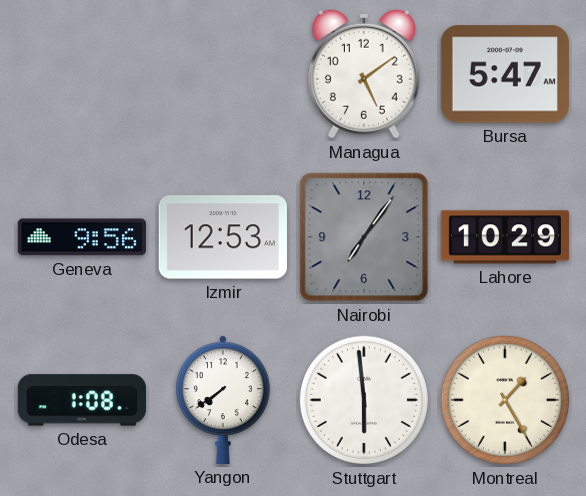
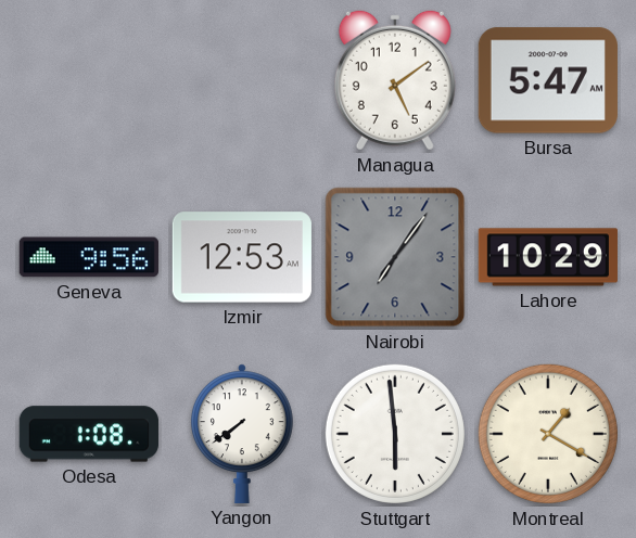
Montreal: 1:25 -> 1:20
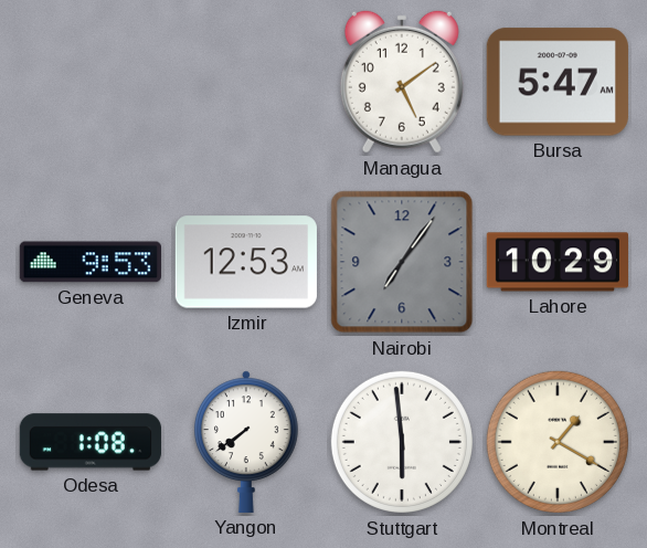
Geneva: 9:56 -> 9:53
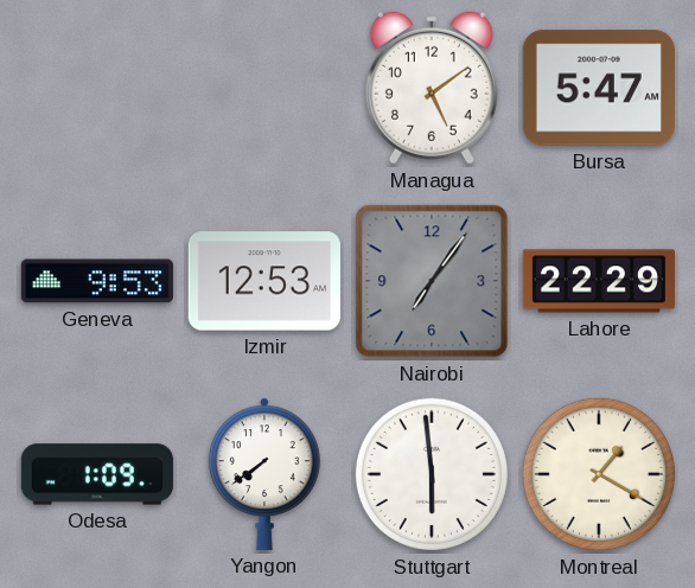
Lahore: 10:29 -> 22:29
Odesa: 1:08 -> 1:09
